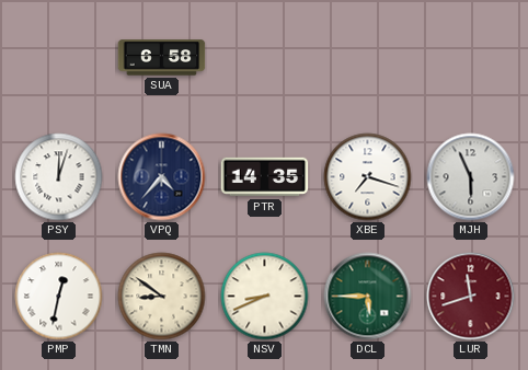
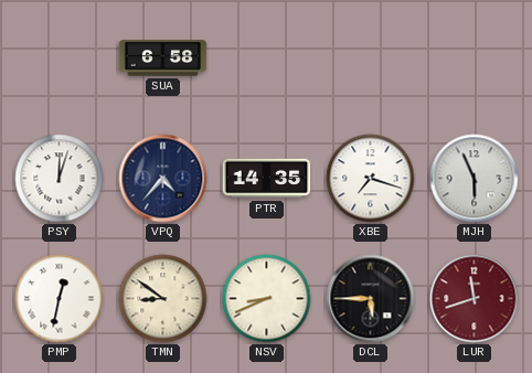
DCL dial: green -> black
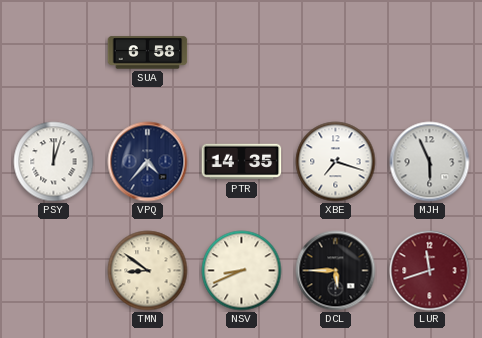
PMP: 12:32 -> none
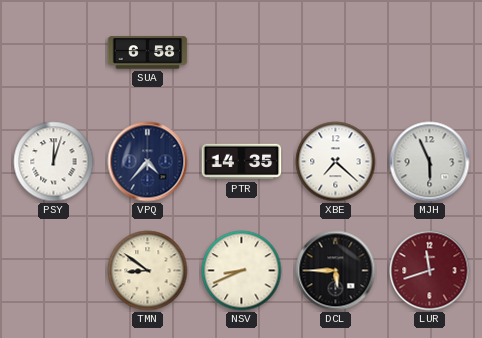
XBE: 7:18 -> 7:22
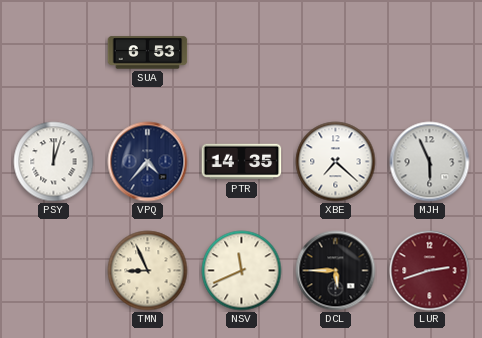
SUA: 6:58 -> 6:53
TMN: 8:51 -> 8:56
NSV: 8:41 -> 11:41
LUR: 11:42 -> 2:42
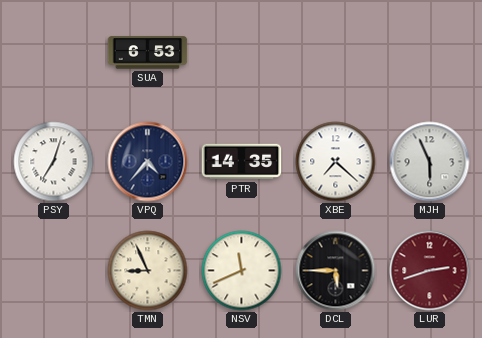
PSY: 12:03 -> 7:03
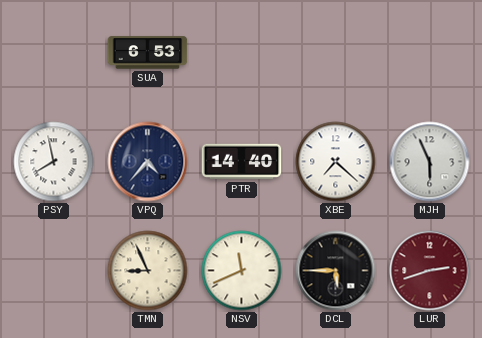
PSY: 7:03 -> 7:58
PTR: 14:35 -> 14:40
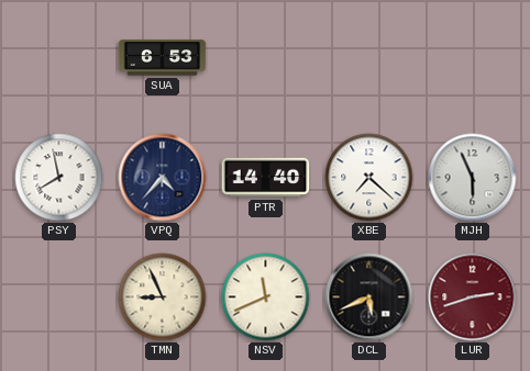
DCL: 5:45 -> 5:41
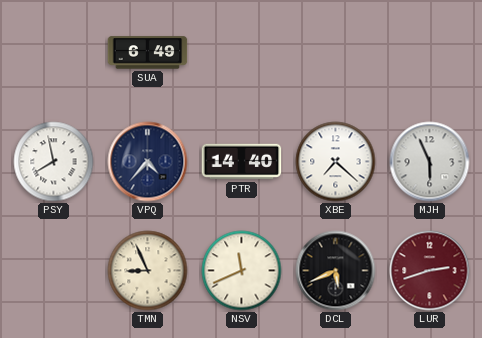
SUA: 6:53 -> 6:49
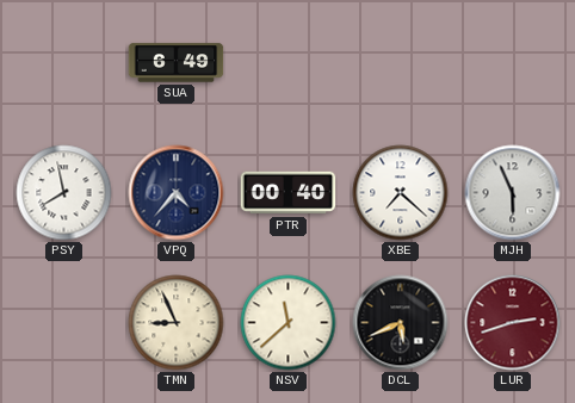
PTR: 14:40 -> 00:40
NSV: 11:41 -> 11:38
